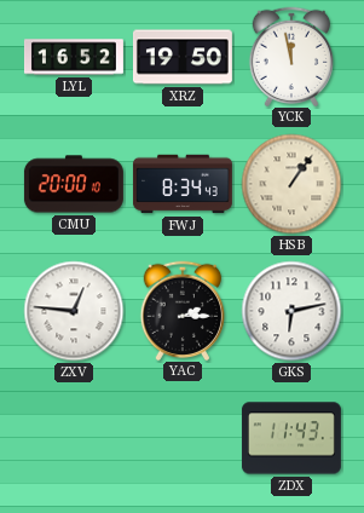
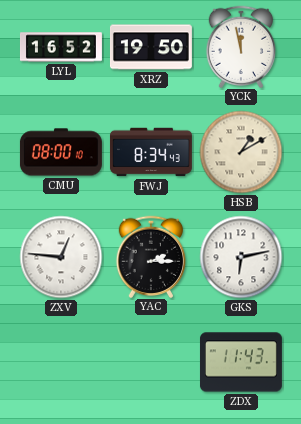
CMU: 20:00 -> 08:00
HSB: 1:06 -> 1:10
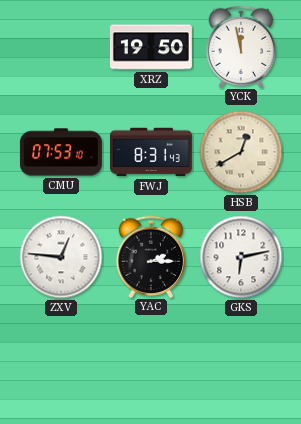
LYL: 16:52 -> none
CMU: 08:00 -> 07:53
FWJ: 8:34 -> 8:31
HSB: 1:10 -> 12:40
ZDX: 11:43 -> none
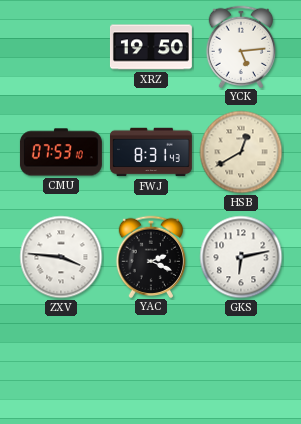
YCK: 11:58 -> 5:14
ZXV: 12:46 -> 3:46
YAC: 2:15 -> 2:19
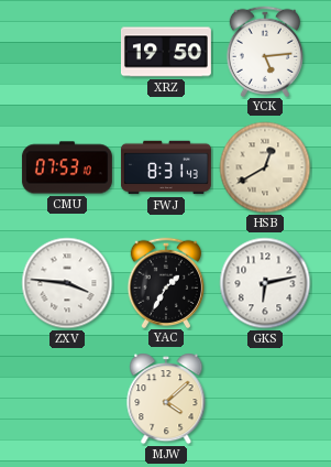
YAC: 2:19 -> 1:35
MJW: none -> 4:08
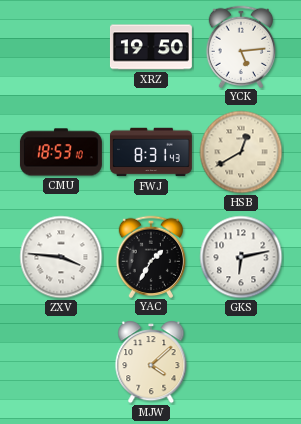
CMU: 07:53 -> 18:53
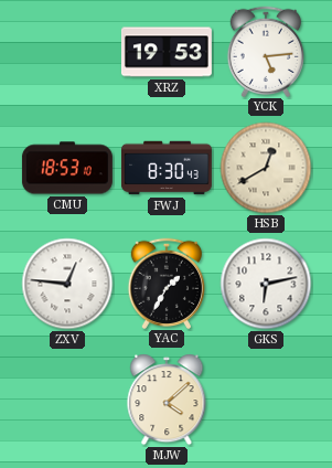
XRZ: 19:50 -> 19:53
FWJ: 8:31 -> 8:30
ZXV: 3:46 -> 12:46
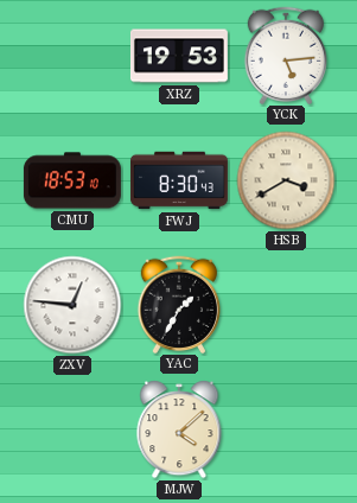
HSB: 12:40 -> 3:40
GKS: 6:13 -> none
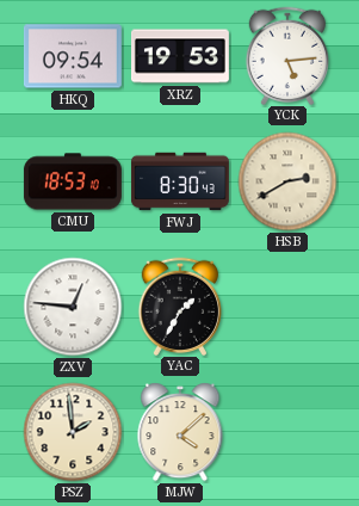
HKQ: none -> 09:54
HSB: 3:40 -> 2:40
PSZ: none -> 1:59
